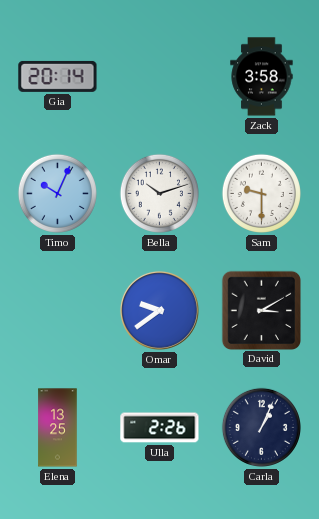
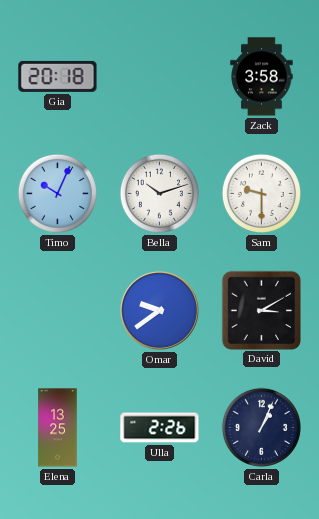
Gia: 20:14 -> 20:18
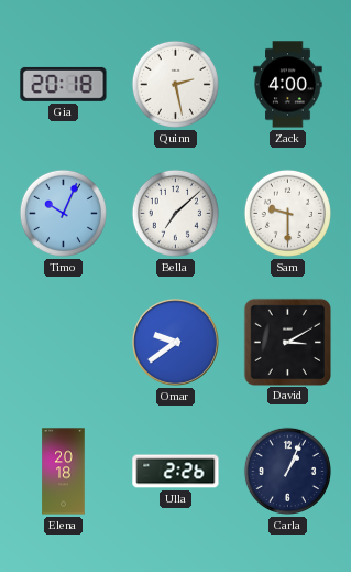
Quinn: none -> 2:28
Zack: 3:58 -> 4:00
Bella: 10:12 -> 7:08
Elena: 13:25 -> 20:18
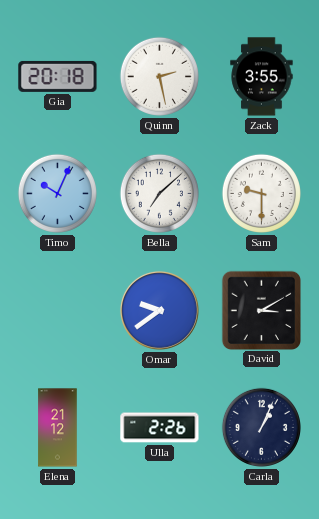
Zack: 4:00 -> 3:55
Elena: 20:18 -> 21:12
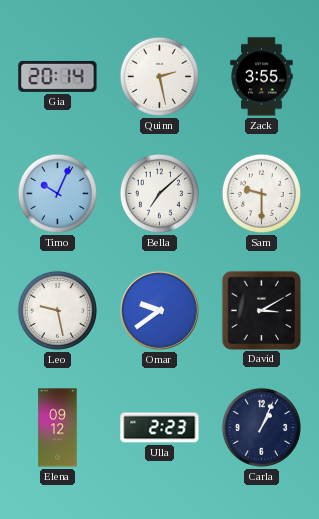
Gia: 20:18 -> 20:14
Leo: none -> 9:28
Elena: 21:12 -> 09:12
Ulla: 2:26 -> 2:23
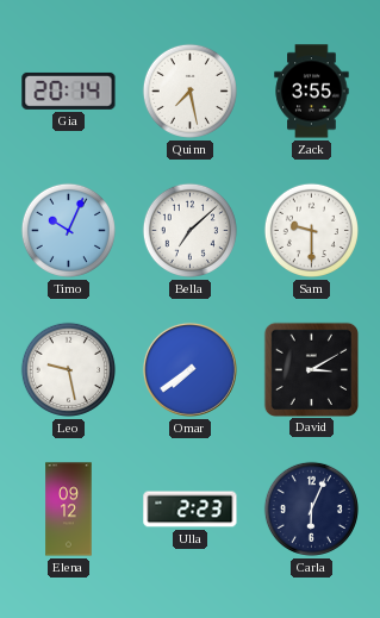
Quinn: 2:28 -> 7:28
Omar: 9:39 -> 7:39
Carla: 1:04 -> 6:04
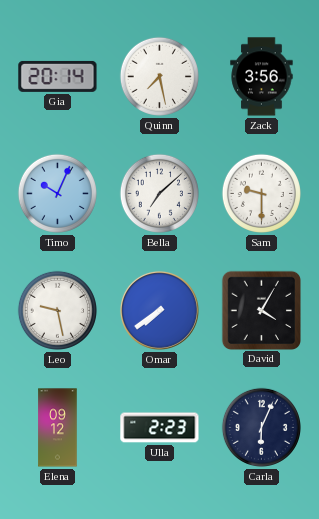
Zack: 3:55 -> 3:56
David: 3:10 -> 4:05
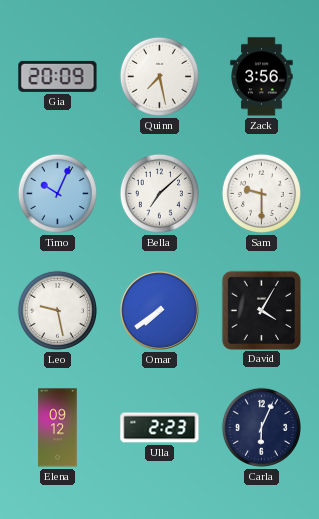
Gia: 20:14 -> 20:09
